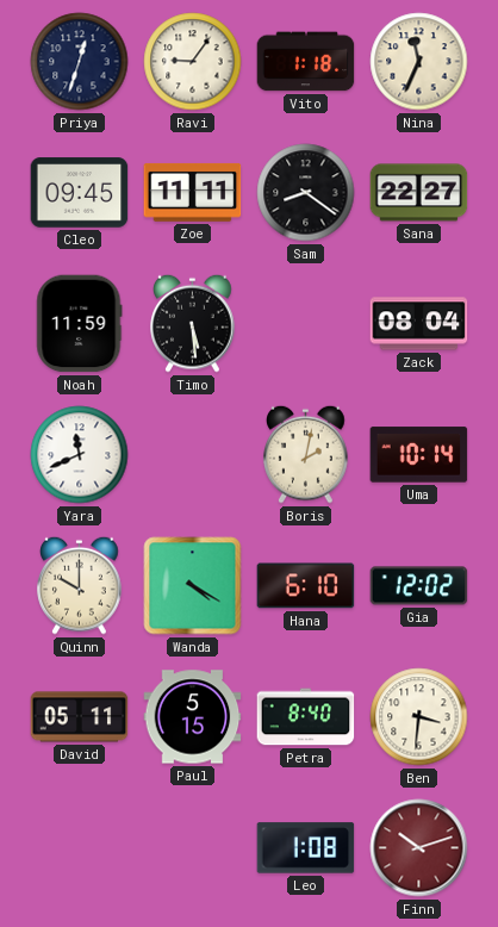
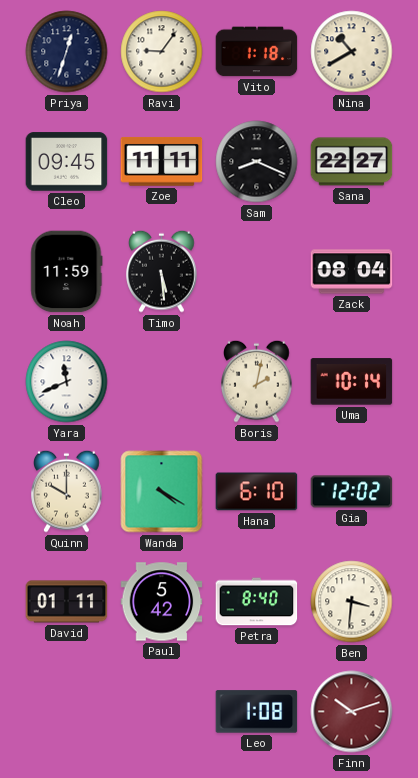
Nina: 11:34 -> 10:40
Sam: 8:21 -> 8:19
David: 05:11 -> 01:11
Paul: 5:15 -> 5:42
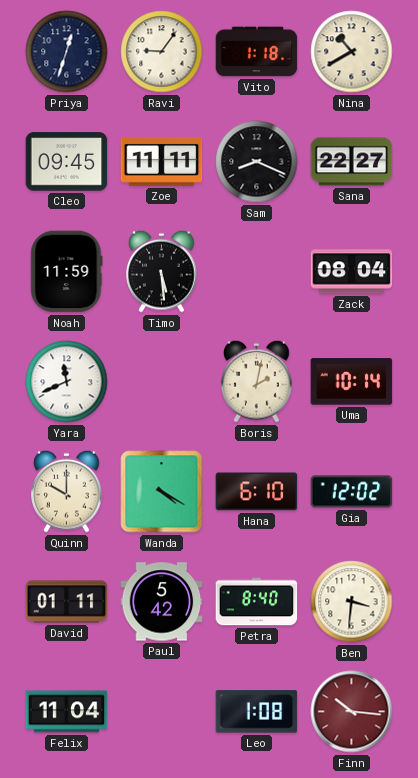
Felix: none -> 11:04
Finn: 10:12 -> 10:16
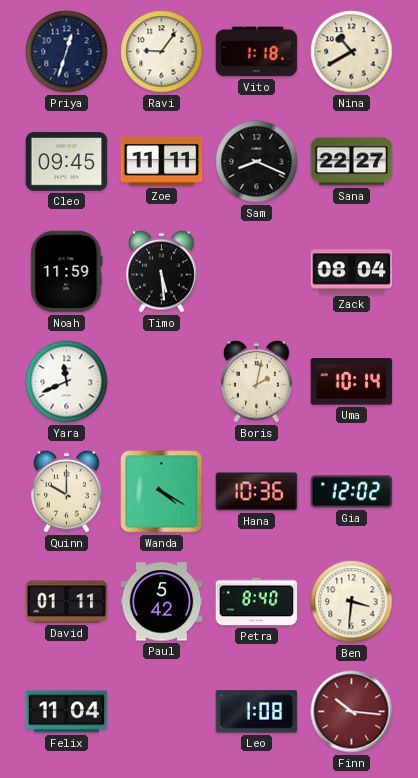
Hana: 6:10 -> 10:36
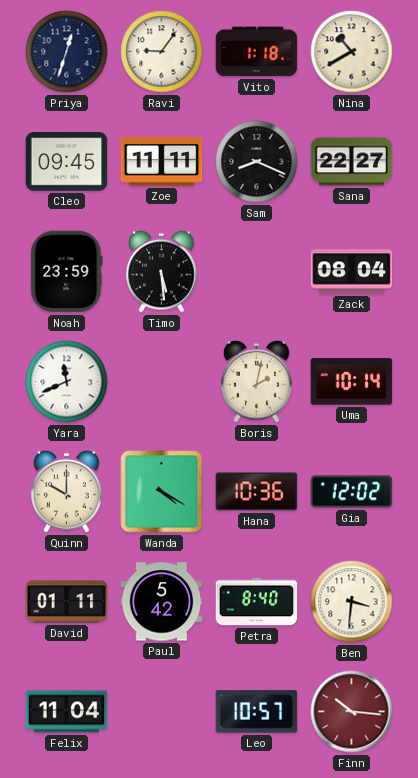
Noah: 11:59 -> 23:59
Leo: 1:08 -> 10:57
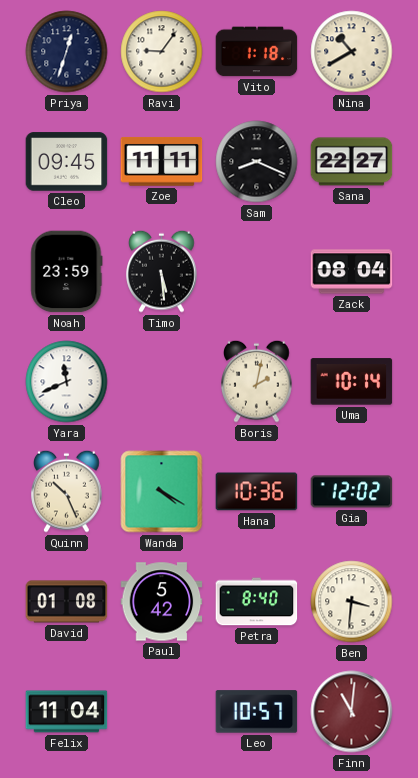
Quinn: 10:00 -> 10:26
David: 01:11 -> 01:08
Finn: 10:16 -> 11:01
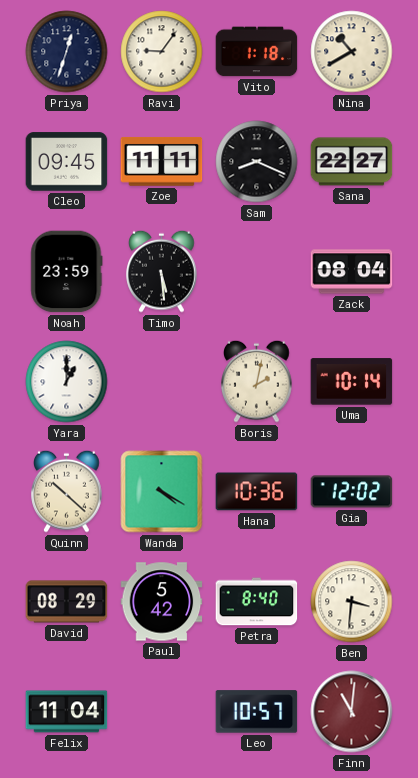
Yara: 11:41 -> 1:00
Quinn: 10:26 -> 10:22
David: 01:08 -> 08:29
